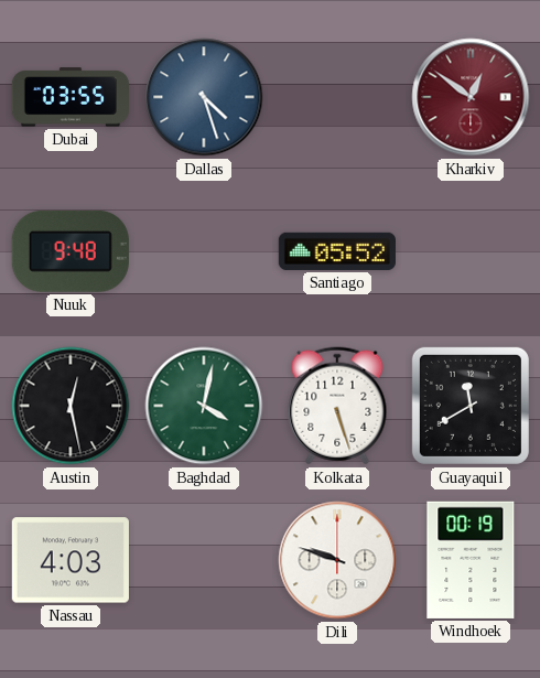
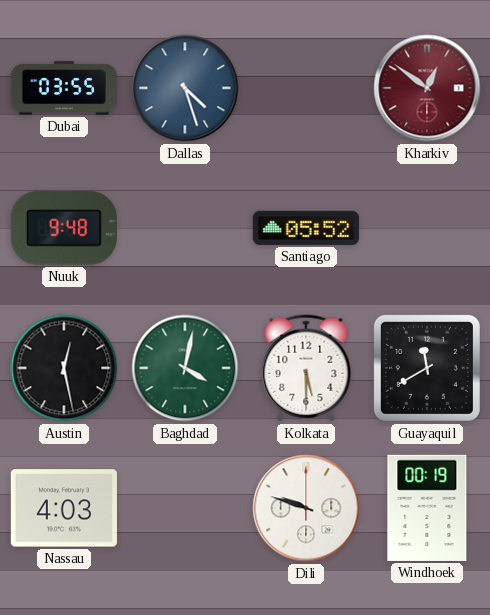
Kolkata: 5:27 -> 5:30
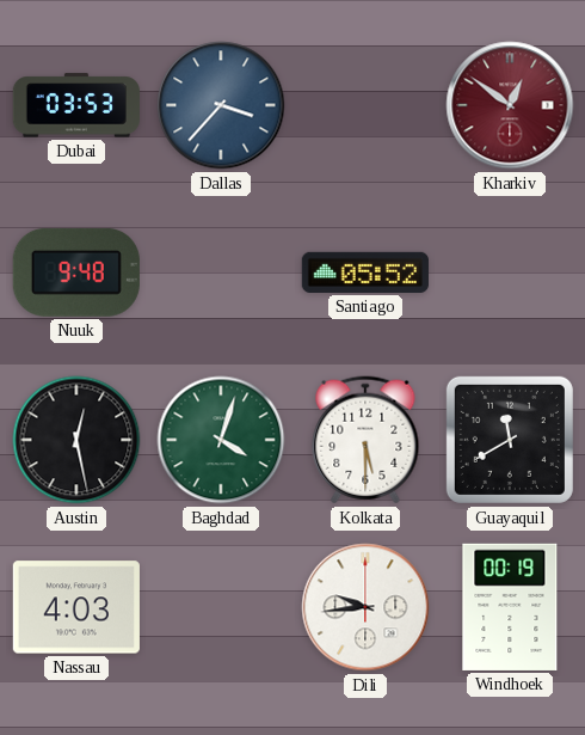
Dubai: 03:55 -> 03:53
Dallas: 4:27 -> 3:37
Baghdad: 4:02 -> 4:03
Dili: 9:48 -> 9:44
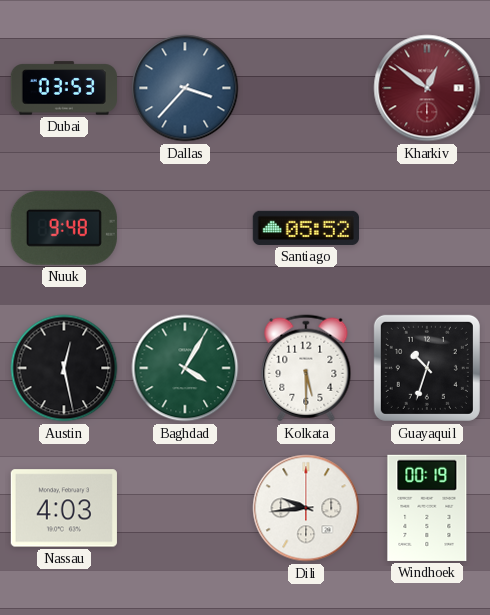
Baghdad: 4:03 -> 4:05
Guayaquil: 11:40 -> 10:33
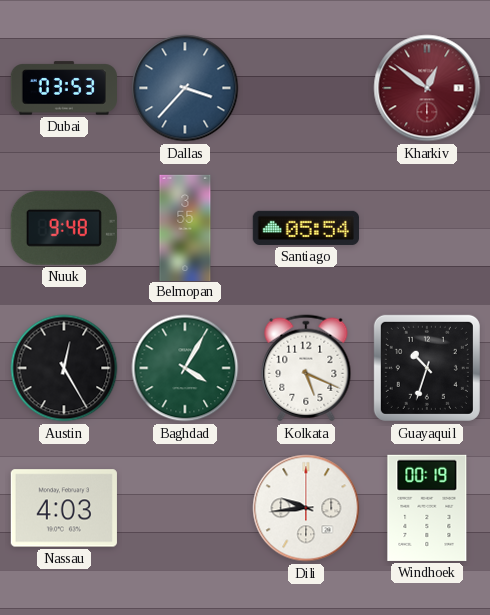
Belmopan: none -> 3:55
Santiago: 05:52 -> 05:54
Austin: 12:28 -> 12:25
Kolkata: 5:30 -> 5:19
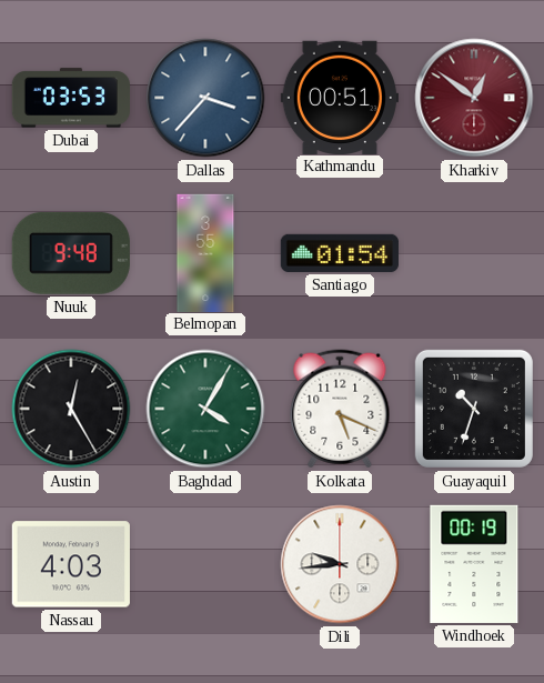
Kathmandu: none -> 00:51
Santiago: 05:54 -> 01:54
